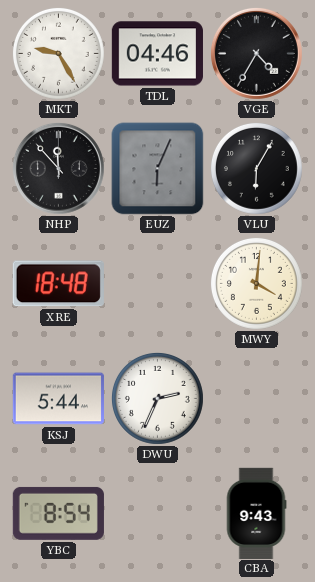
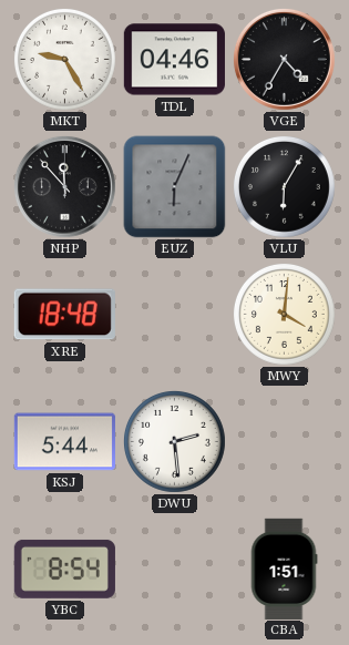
DWU: 2:34 -> 2:29
CBA: 9:43 -> 1:51
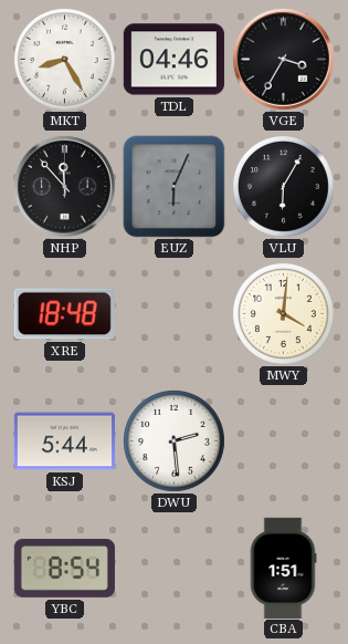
MKT: 9:25 -> 8:25
VGE: 4:35 -> 3:35
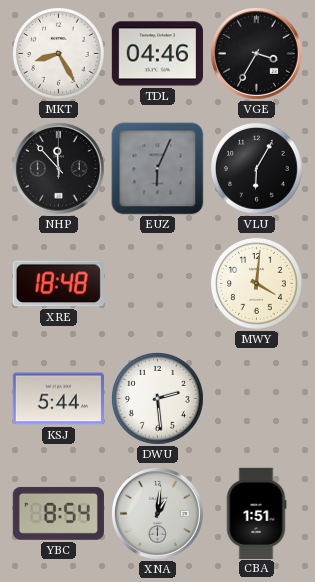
XNA: none -> 1:01
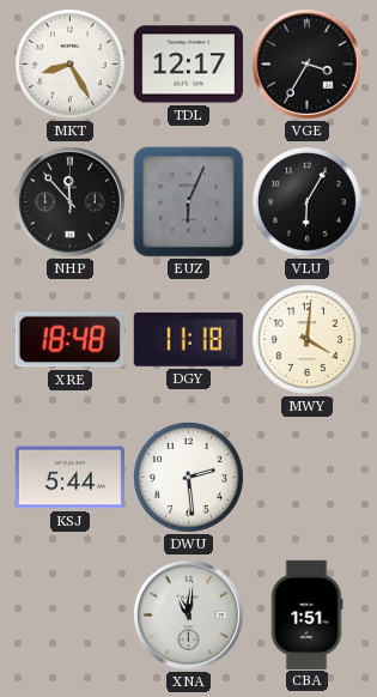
TDL: 04:46 -> 12:17
DGY: none -> 11:18
YBC: 8:54 -> none
XNA: 1:01 -> 11:01
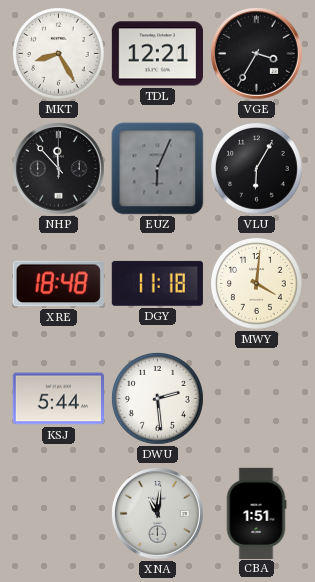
TDL: 12:17 -> 12:21
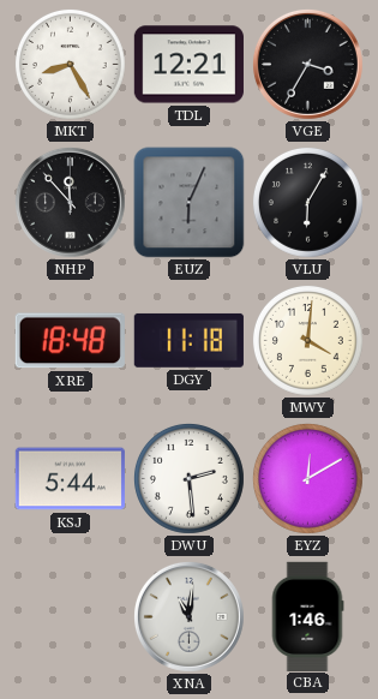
EYZ: none -> 12:10
CBA: 1:51 -> 1:46
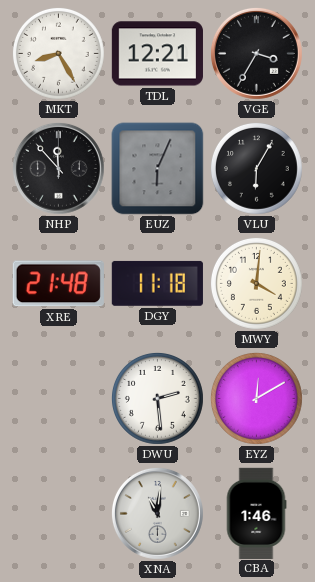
XRE: 18:48 -> 21:48
KSJ: 5:44 -> none
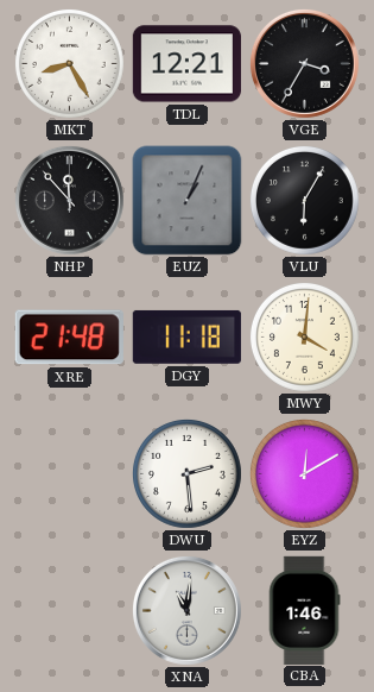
EUZ: 6:04 -> 1:04
